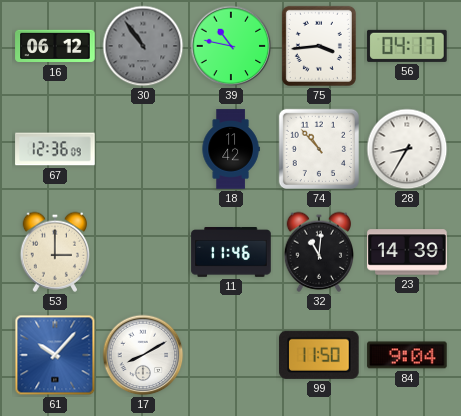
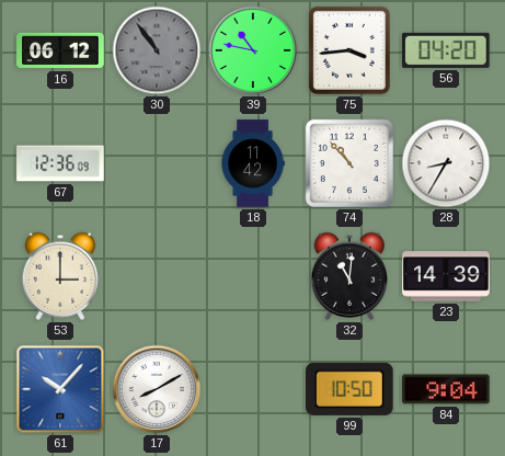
56: 04:17 -> 04:20
11: 11:46 -> none
99: 11:50 -> 10:50
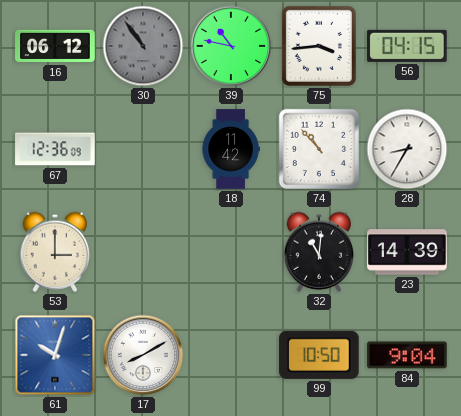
56: 04:20 -> 04:15
61: 10:07 -> 10:03
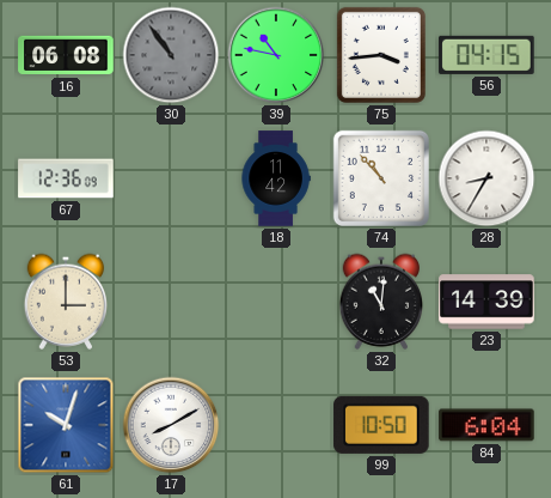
16: 06:12 -> 06:08
84: 9:04 -> 6:04
